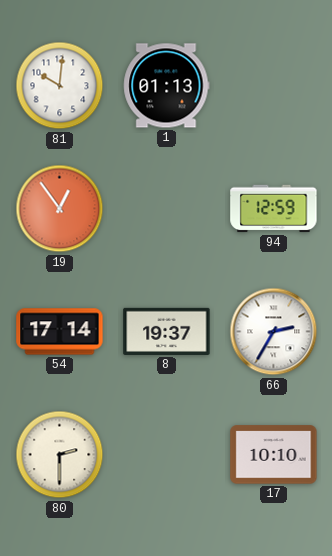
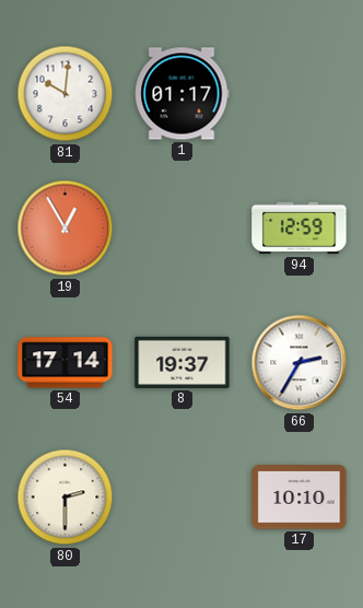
1: 01:13 -> 01:17
19: 12:54 -> 12:55
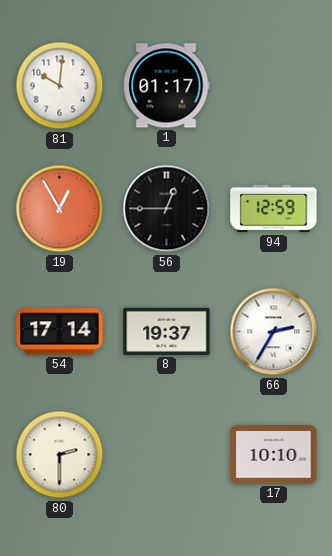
56: none -> 12:45
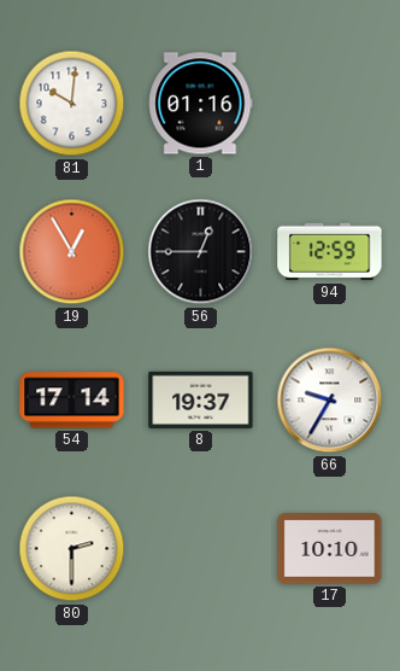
1: 01:17 -> 01:16
66: 2:35 -> 9:35
